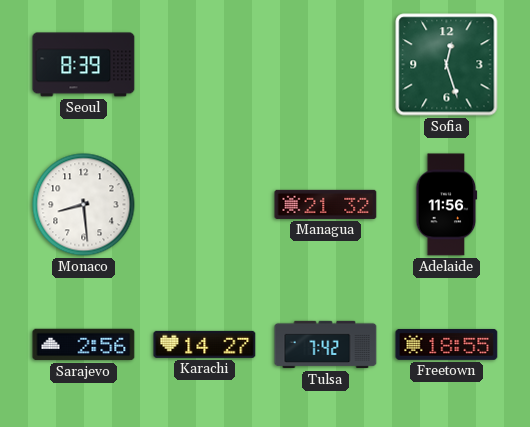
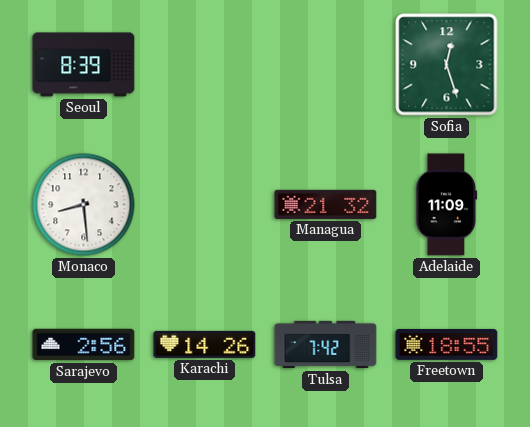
Adelaide: 11:56 -> 11:09
Karachi: 14:27 -> 14:26
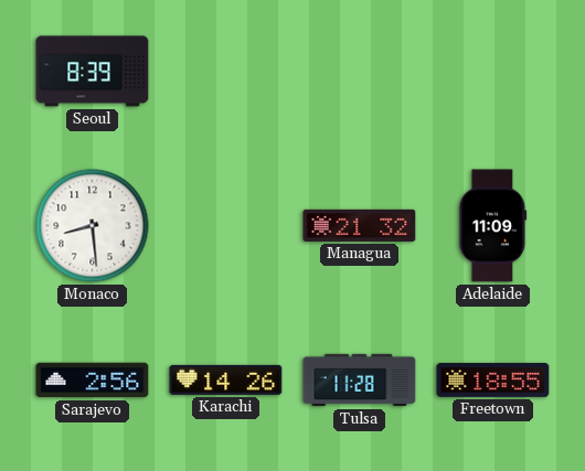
Sofia: 12:27 -> none
Tulsa: 7:42 -> 11:28
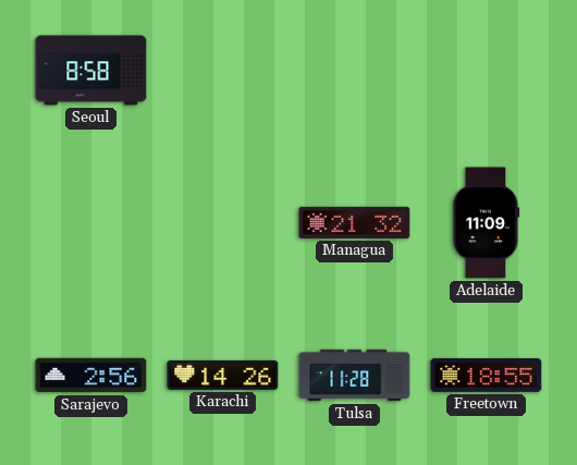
Seoul: 8:39 -> 8:58
Monaco: 8:29 -> none
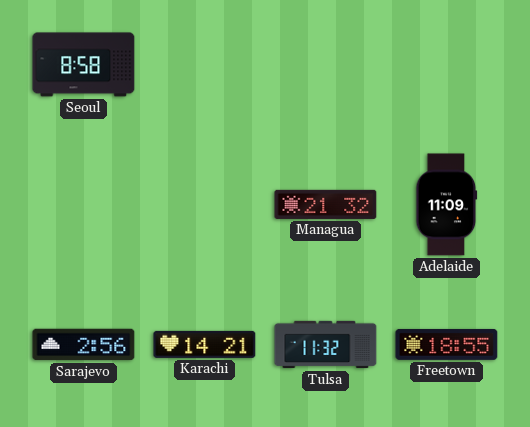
Karachi: 14:26 -> 14:21
Tulsa: 11:28 -> 11:32
